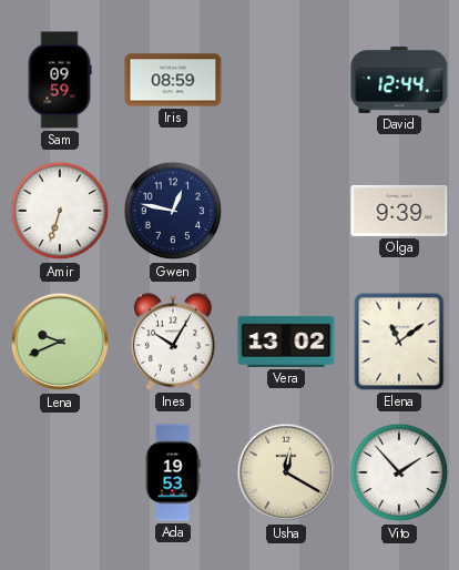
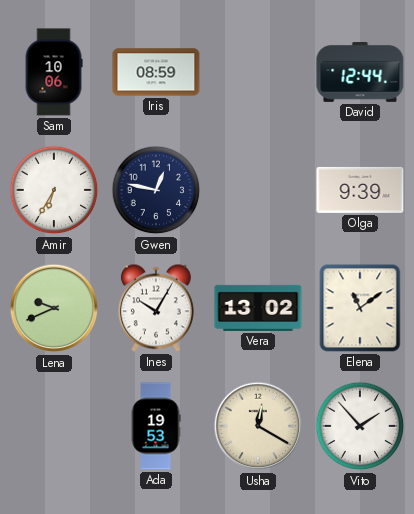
Sam: 09:59 -> 10:06
Amir: 6:33 -> 6:35
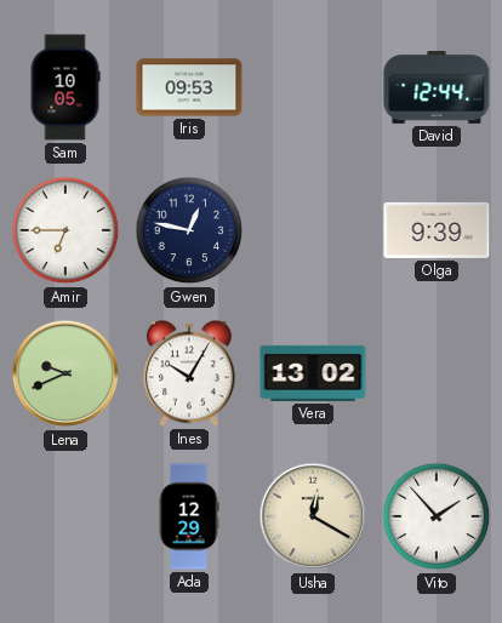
Sam: 10:06 -> 10:05
Iris: 08:59 -> 09:53
Amir: 6:35 -> 6:45
Elena: 11:09 -> none
Ada: 19:53 -> 12:29
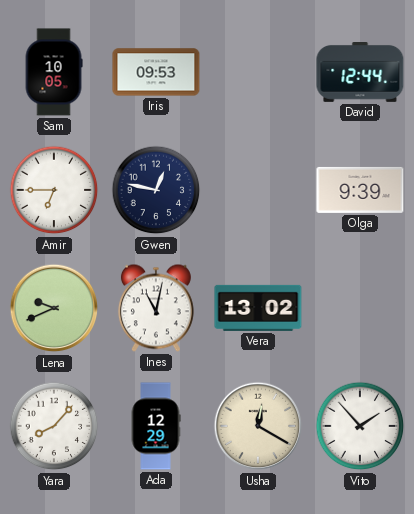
Ines: 10:05 -> 11:02
Yara: none -> 8:07
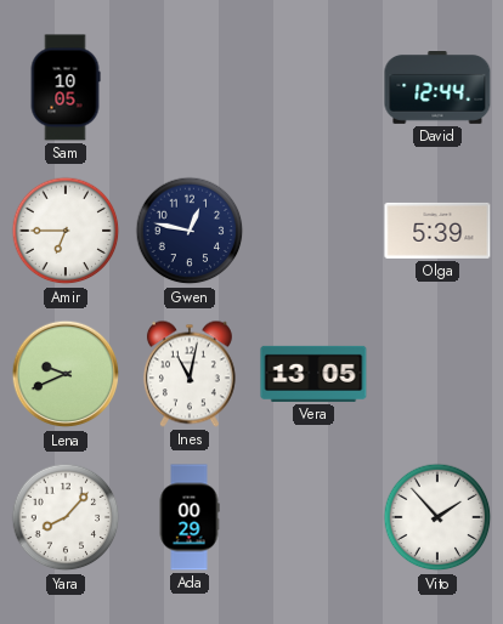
Iris: 09:53 -> none
Olga: 9:39 -> 5:39
Vera: 13:02 -> 13:05
Ada: 12:29 -> 00:29
Usha: 12:20 -> none
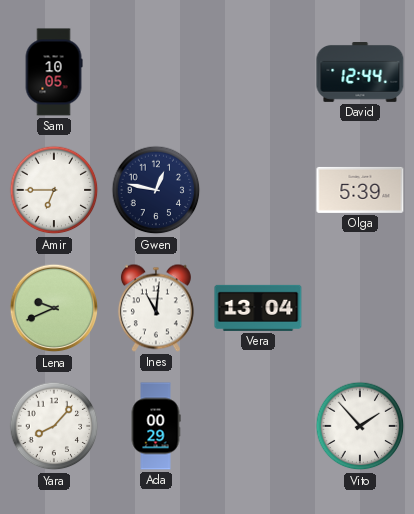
Ines: 11:02 -> 11:01
Vera: 13:05 -> 13:04
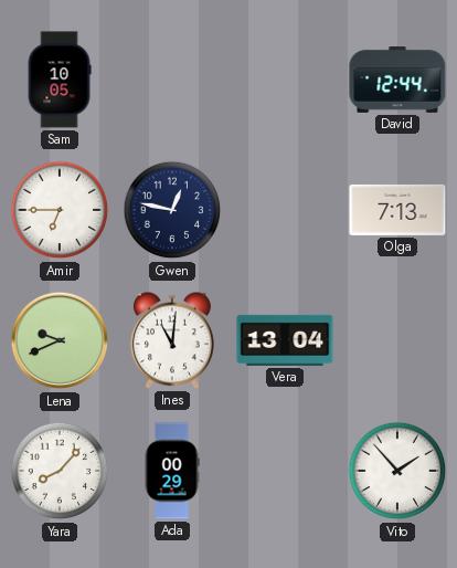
Olga: 5:39 -> 7:13
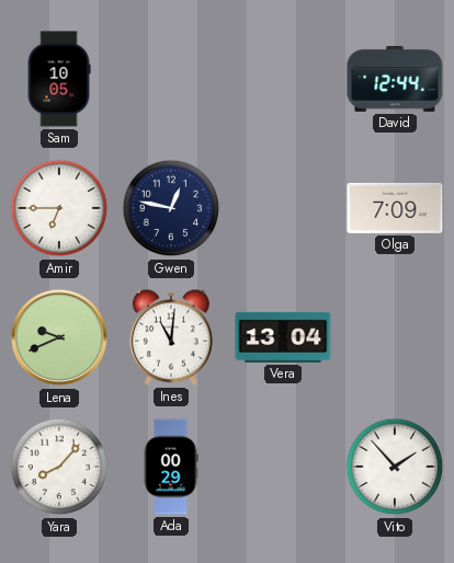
Olga: 7:13 -> 7:09
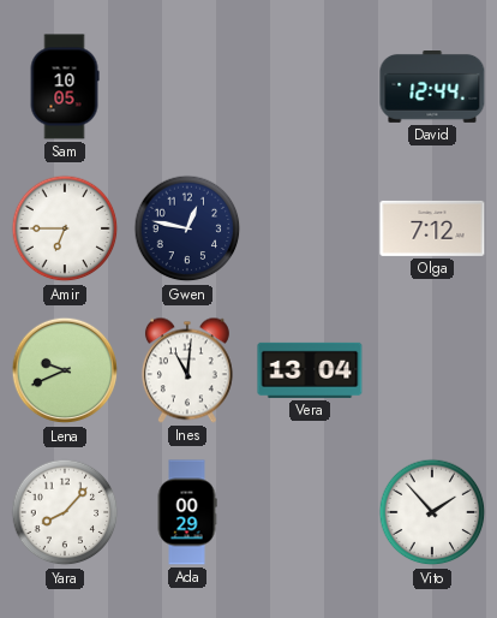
Olga: 7:09 -> 7:12
